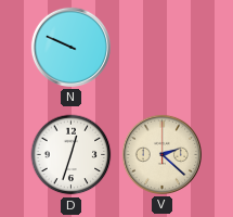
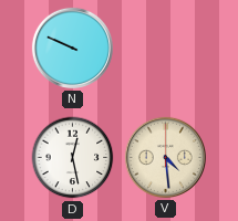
D: 12:33 -> 12:28
V: 2:22 -> 4:29
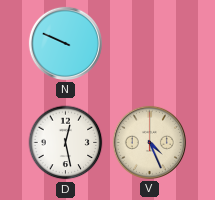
V: 4:29 -> 4:26
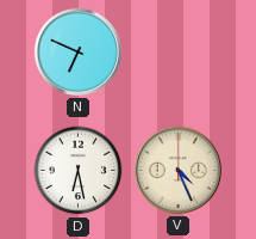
N: 9:49 -> 6:49
D: 12:28 -> 6:28
